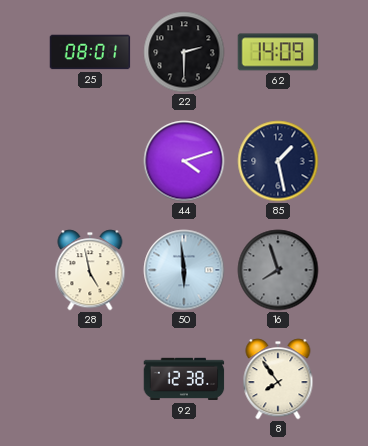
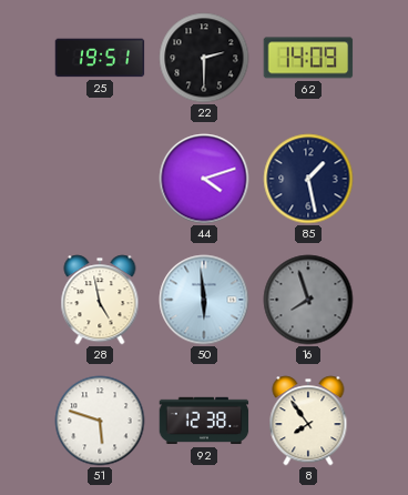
25: 08:01 -> 19:51
51: none -> 5:48
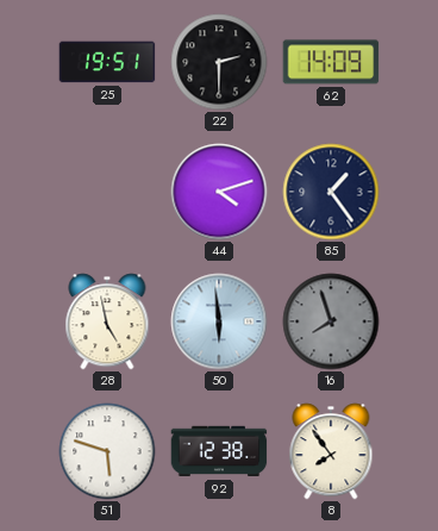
85: 1:28 -> 1:24
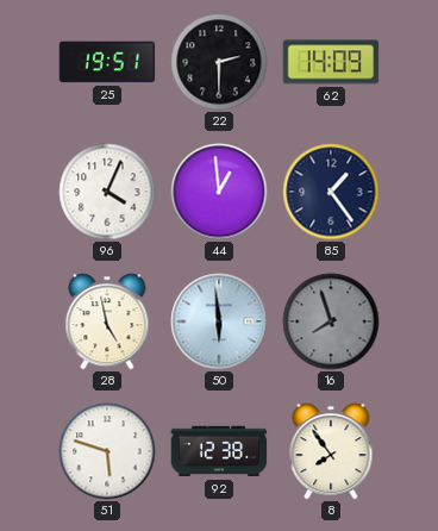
96: none -> 4:04
44: 4:12 -> 12:59
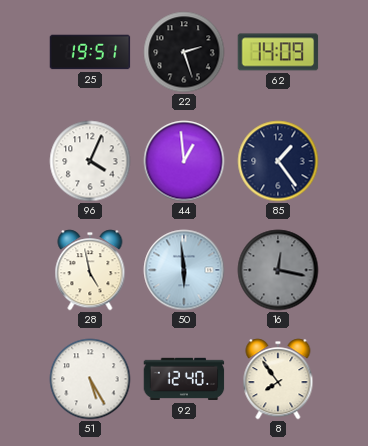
22: 2:30 -> 2:27
16: 7:57 -> 12:17
51: 5:48 -> 5:25
92: 12:38 -> 12:40
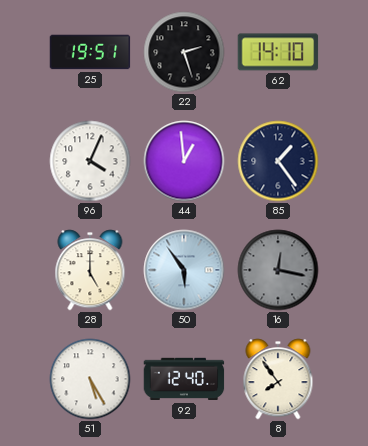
62: 14:09 -> 14:10
28: 4:58 -> 5:00
50: 5:59 -> 5:54
